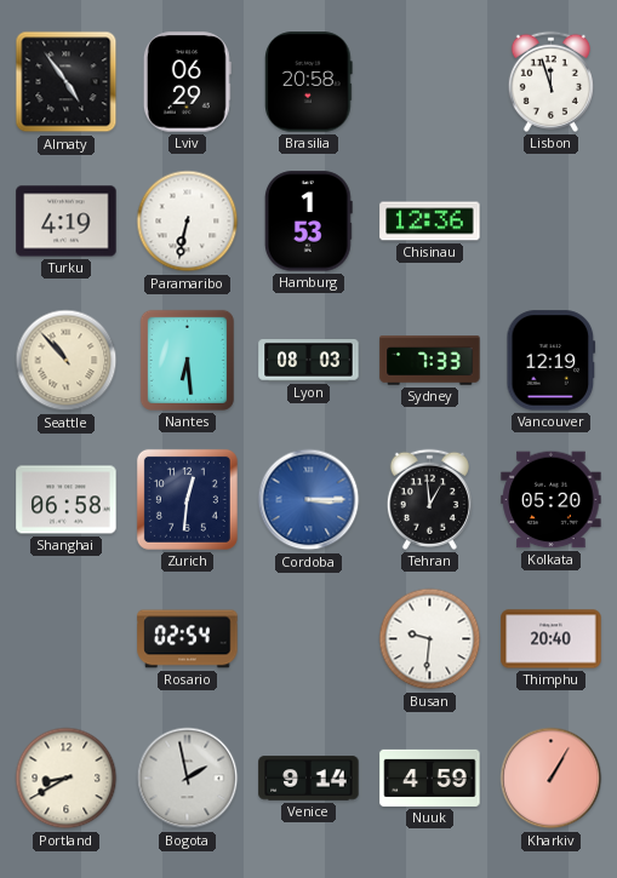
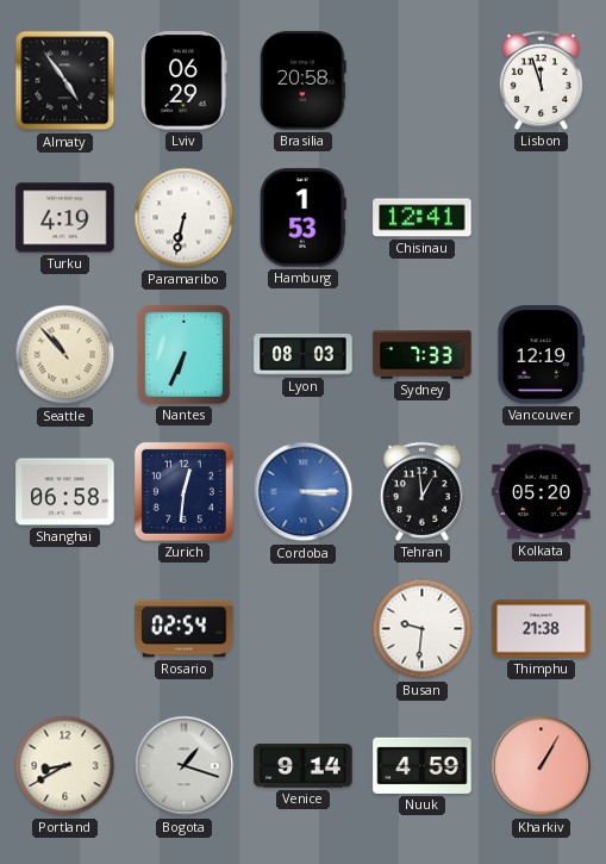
Chisinau: 12:36 -> 12:41
Nantes: 6:29 -> 6:34
Thimphu: 20:40 -> 21:38
Bogota: 1:58 -> 1:18
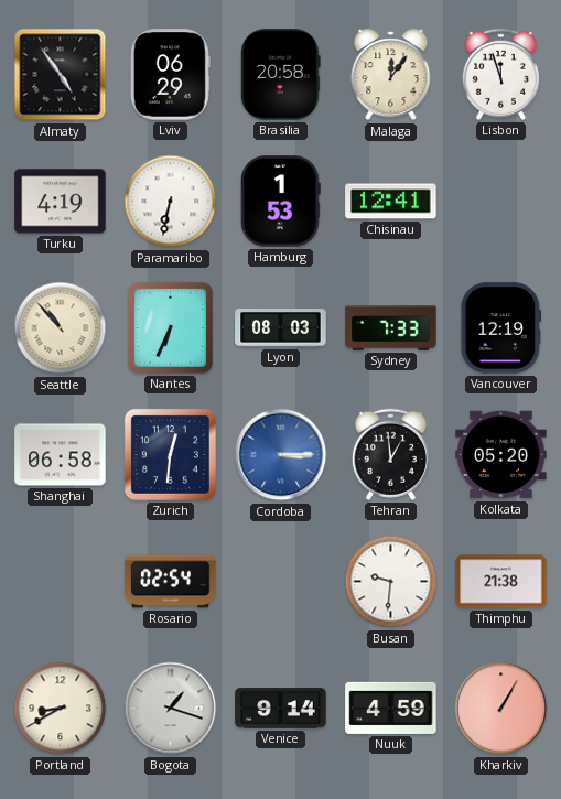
Malaga: none -> 12:06
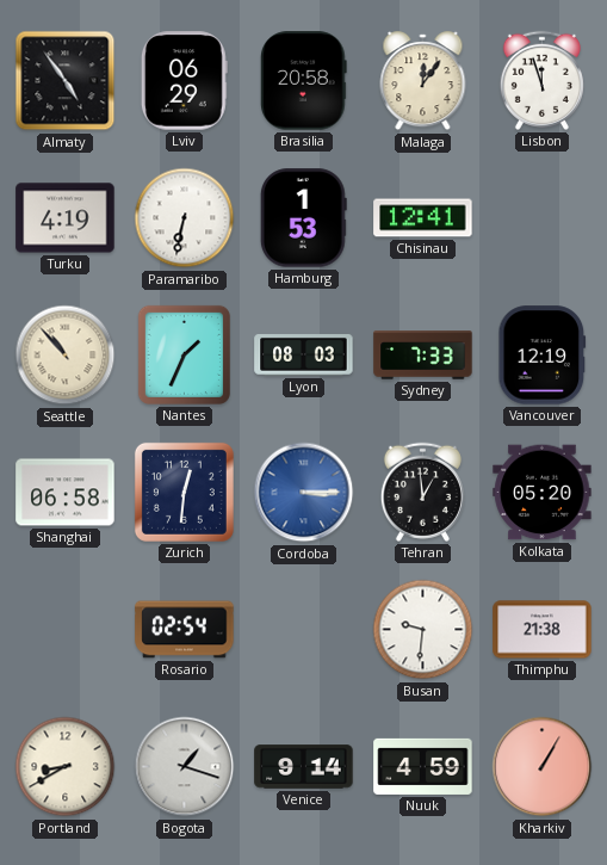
Nantes: 6:34 -> 1:34
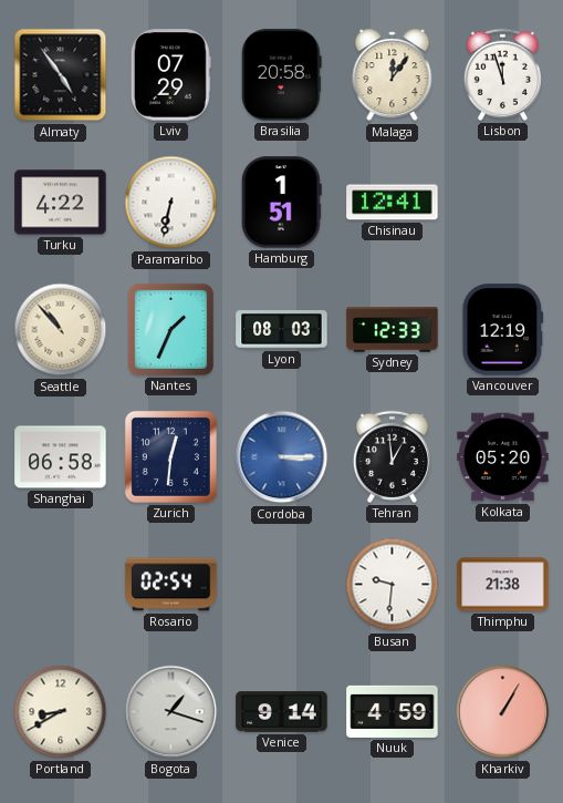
Lviv: 06:29 -> 07:29
Turku: 4:19 -> 4:22
Hamburg: 1:53 -> 1:51
Sydney: 7:33 -> 12:33
